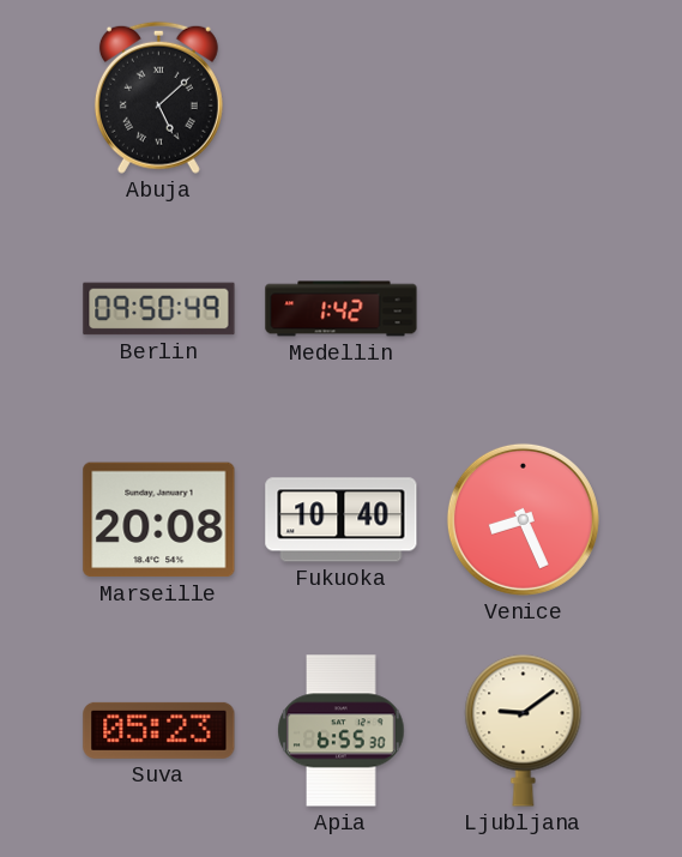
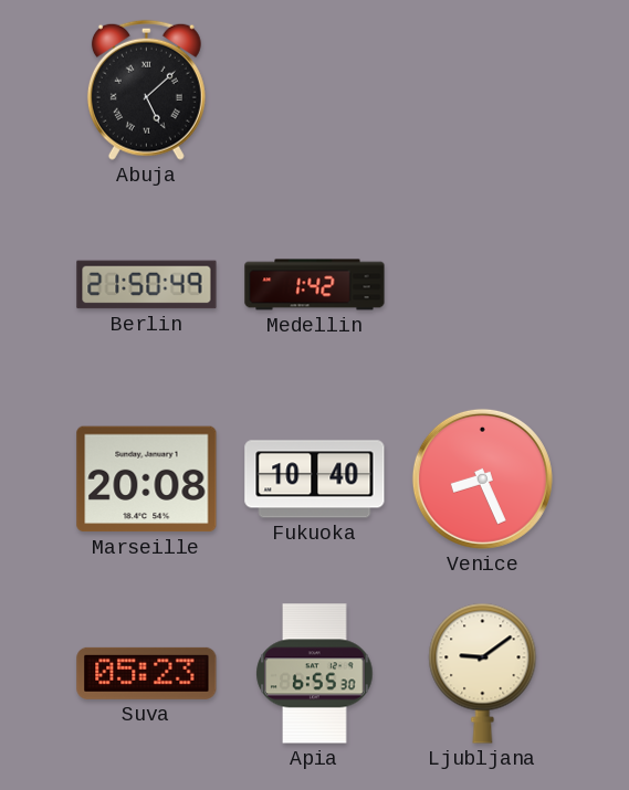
Berlin: 09:50 -> 21:50
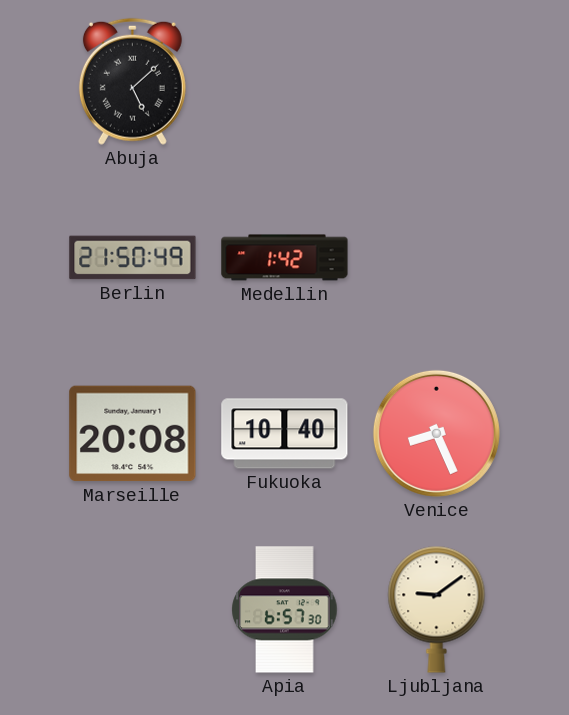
Suva: 05:23 -> none
Apia: 6:55 -> 6:57
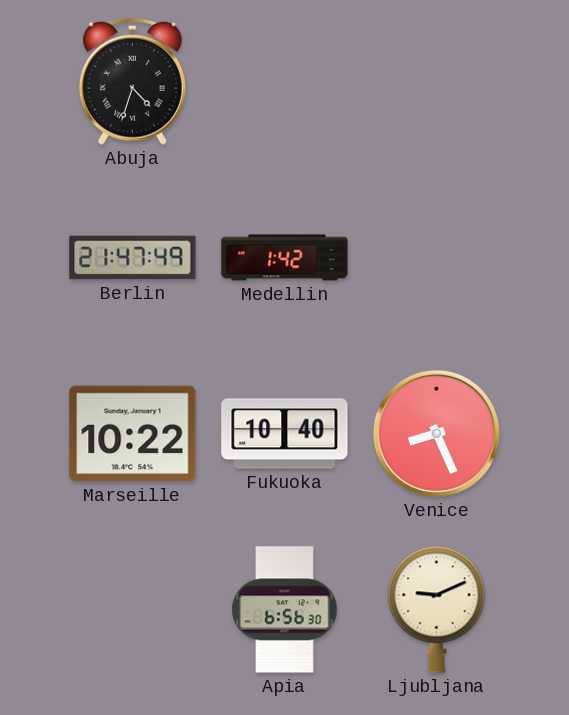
Abuja: 5:08 -> 4:33
Berlin: 21:50 -> 21:47
Marseille: 20:08 -> 10:22
Apia: 6:57 -> 6:56
Ljubljana: 9:09 -> 9:11
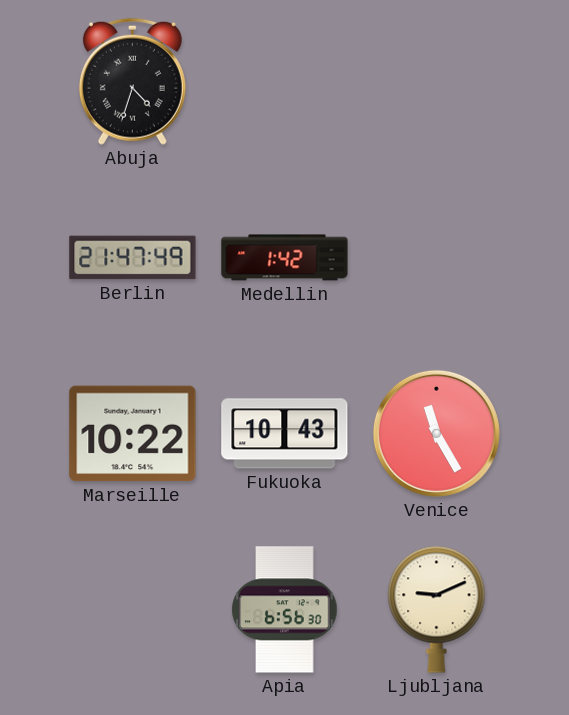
Fukuoka: 10:40 -> 10:43
Venice: 8:26 -> 11:25
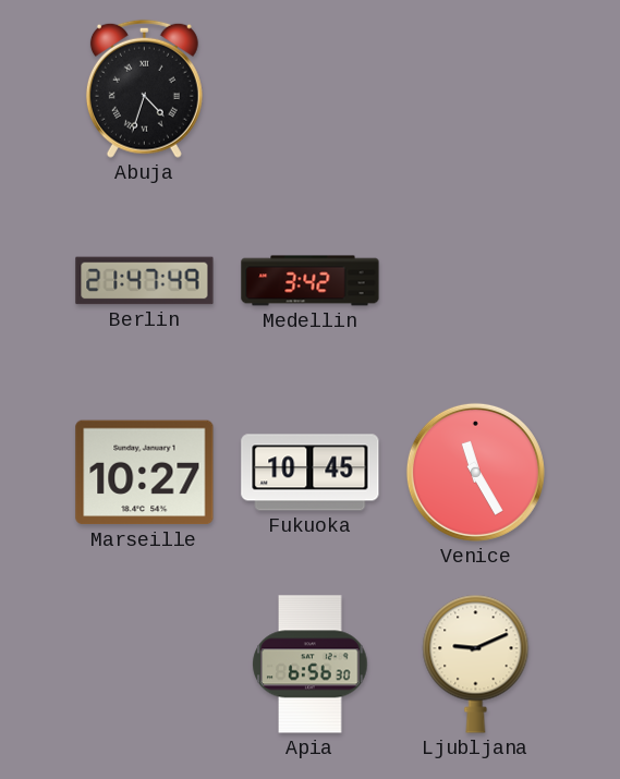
Medellin: 1:42 -> 3:42
Marseille: 10:22 -> 10:27
Fukuoka: 10:43 -> 10:45
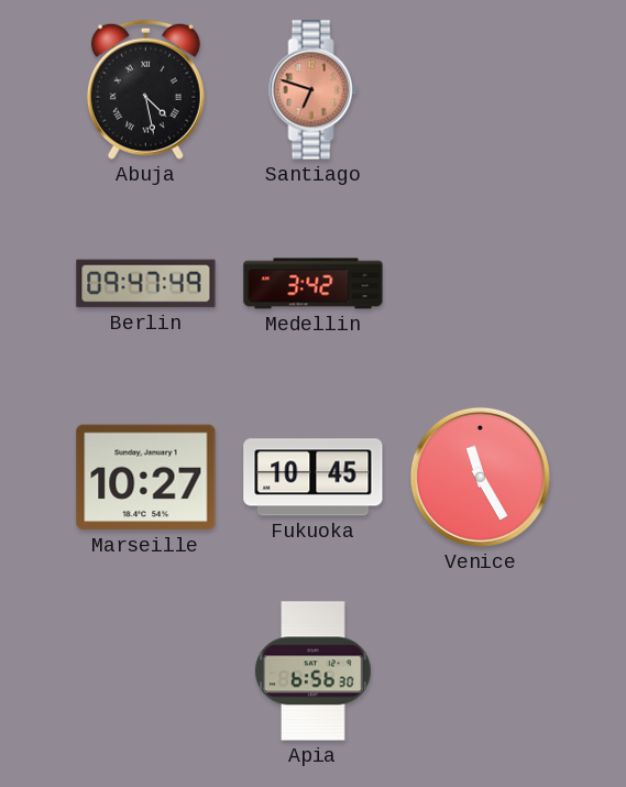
Abuja: 4:33 -> 4:28
Santiago: none -> 6:48
Berlin: 21:47 -> 09:47
Ljubljana: 9:11 -> none
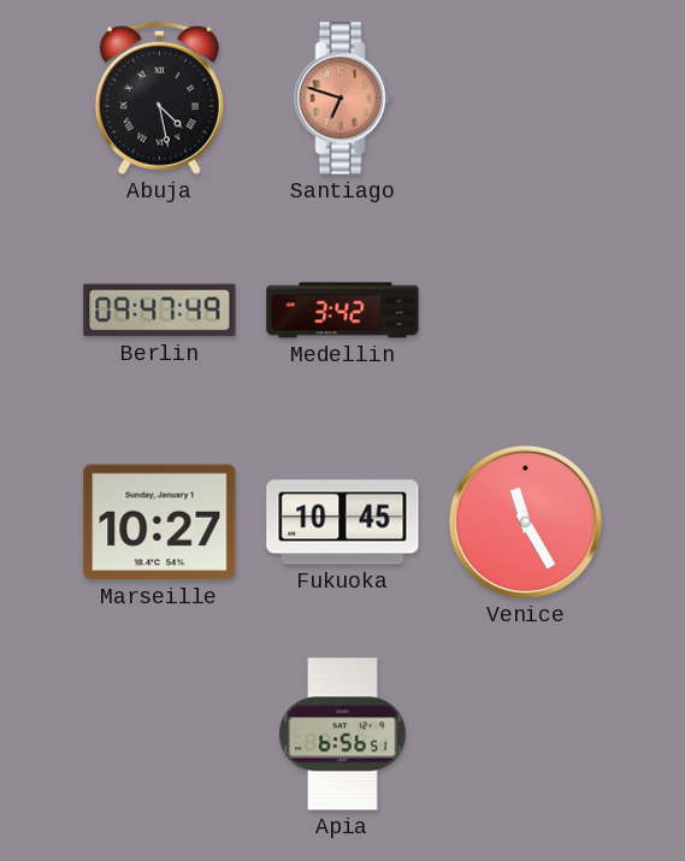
Apia: 6:56:30 -> 6:56:51
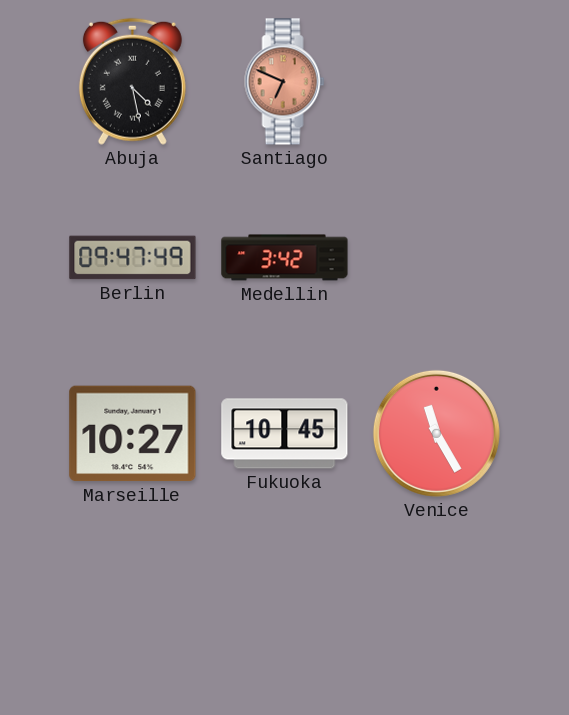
Santiago: 6:48 -> 6:49
Apia: 6:56 -> none
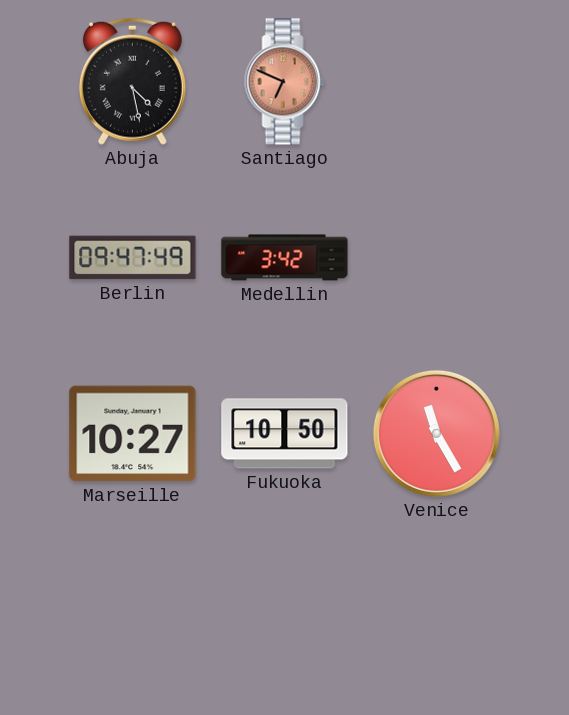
Fukuoka: 10:45 -> 10:50
